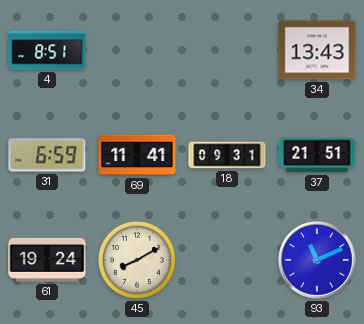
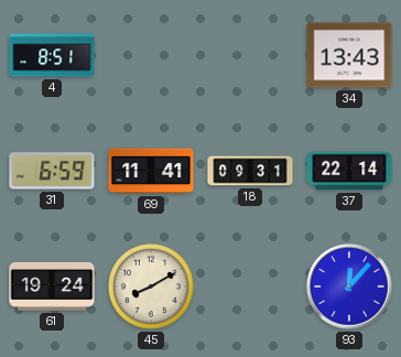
37: 21:51 -> 22:14
93: 11:11 -> 12:07
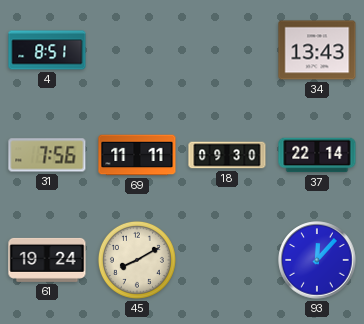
31: 6:59 -> 7:56
69: 11:41 -> 11:11
18: 09:31 -> 09:30
